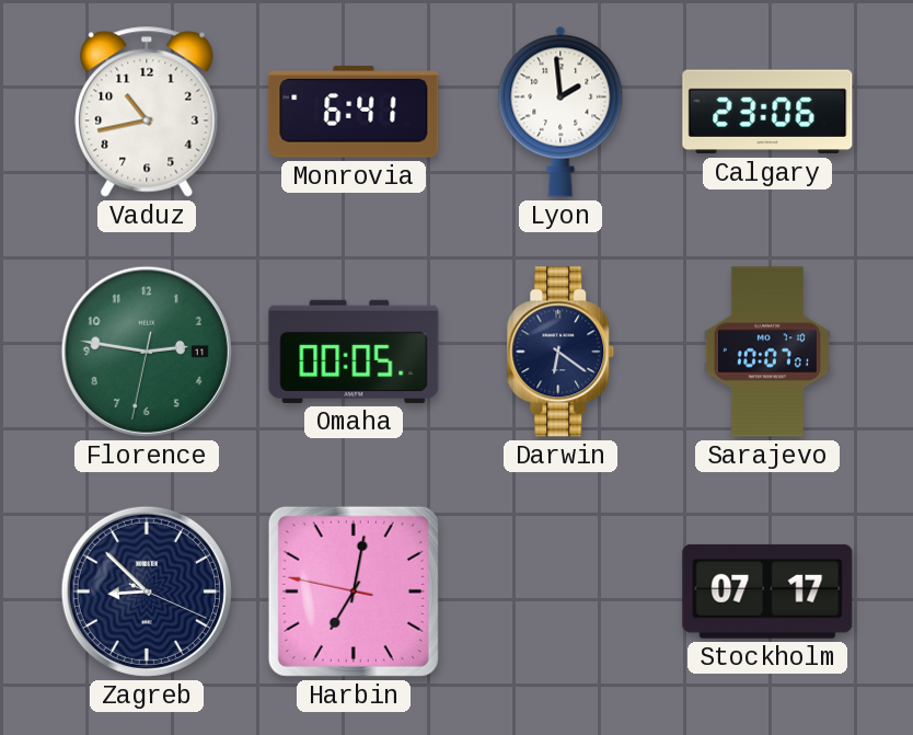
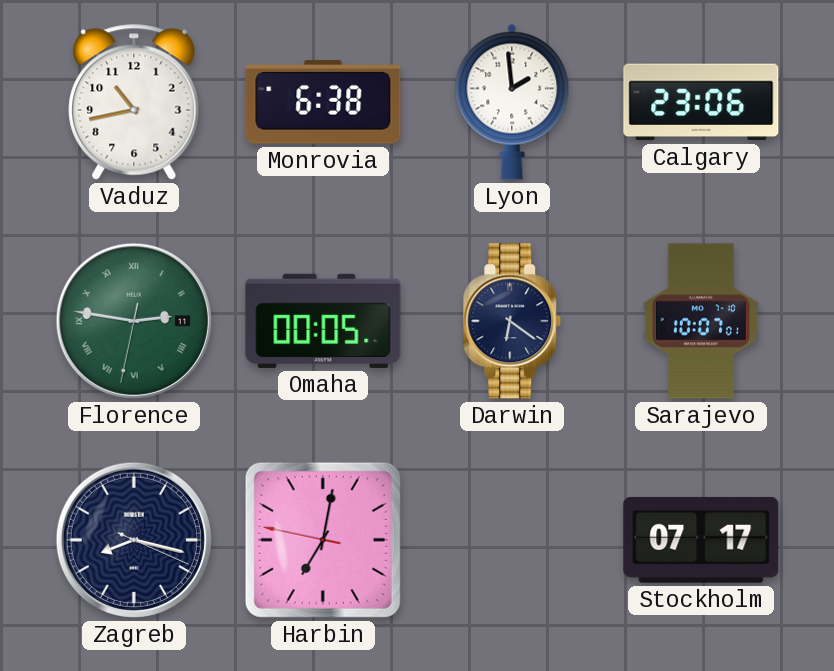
Monrovia: 6:41 -> 6:38
Florence numerals: Arabic -> Roman
Zagreb: 8:52 -> 8:17
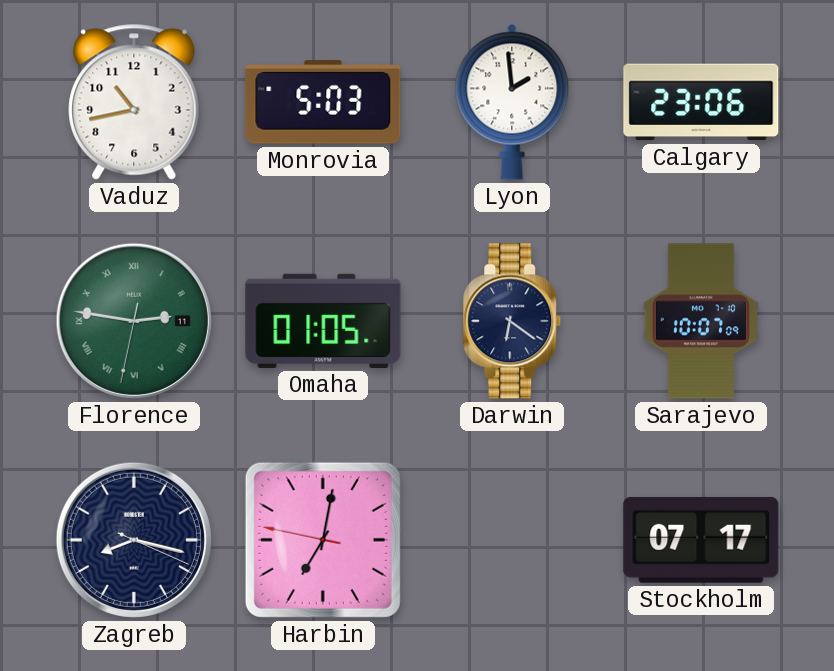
Monrovia: 6:38 -> 5:03
Omaha: 00:05 -> 01:05
Sarajevo: 10:07:01 -> 10:07:09
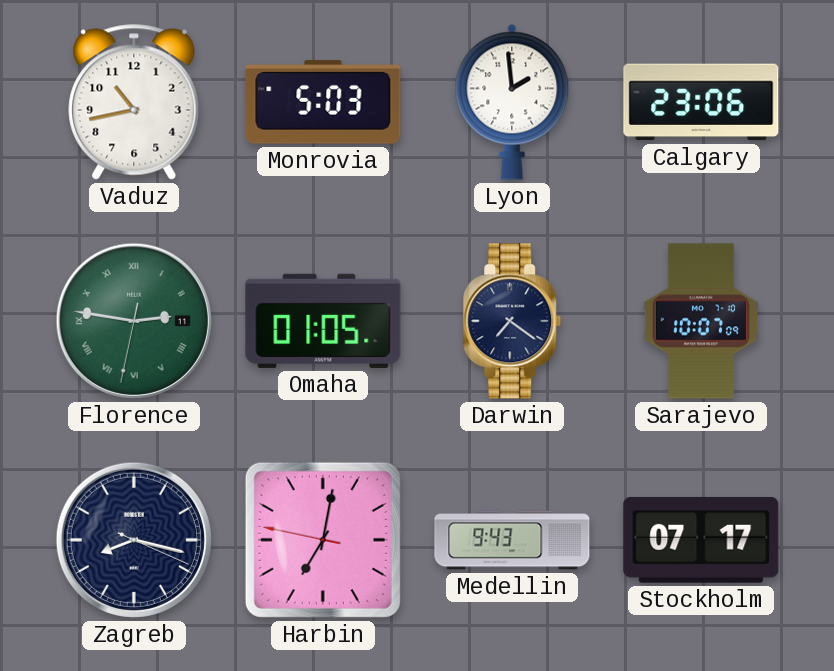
Darwin: 6:21 -> 7:21
Medellin: none -> 9:43
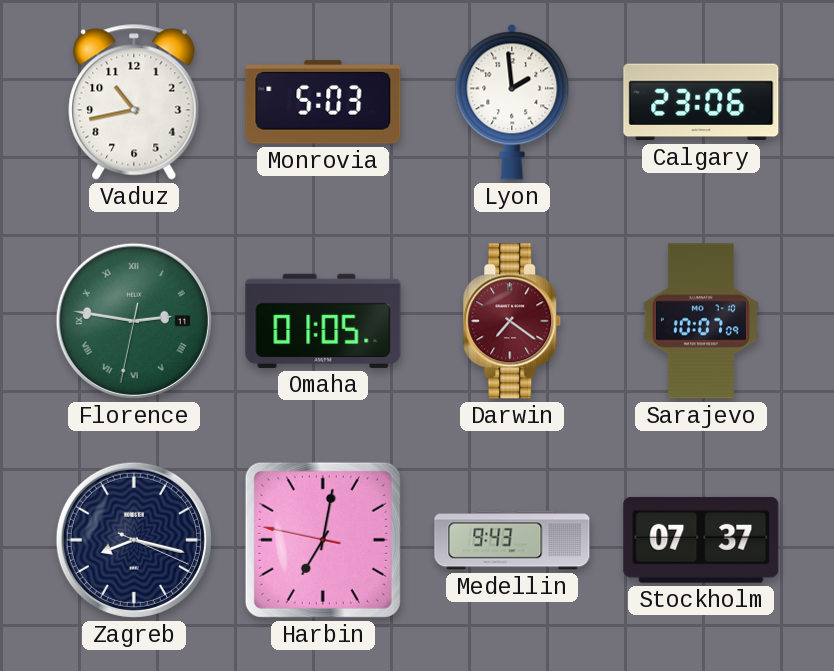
Darwin dial: navy -> burgundy
Stockholm: 07:17 -> 07:37
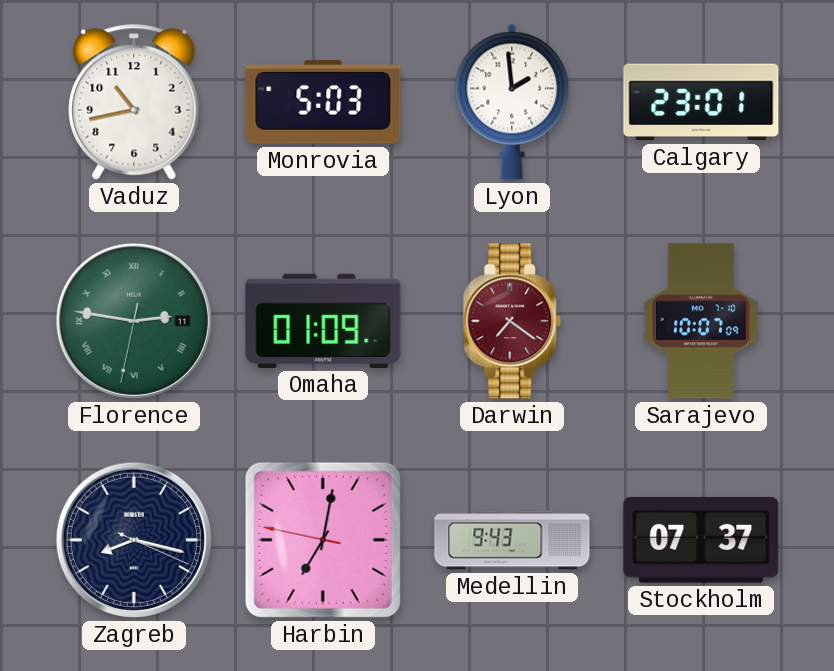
Calgary: 23:06 -> 23:01
Omaha: 01:05 -> 01:09
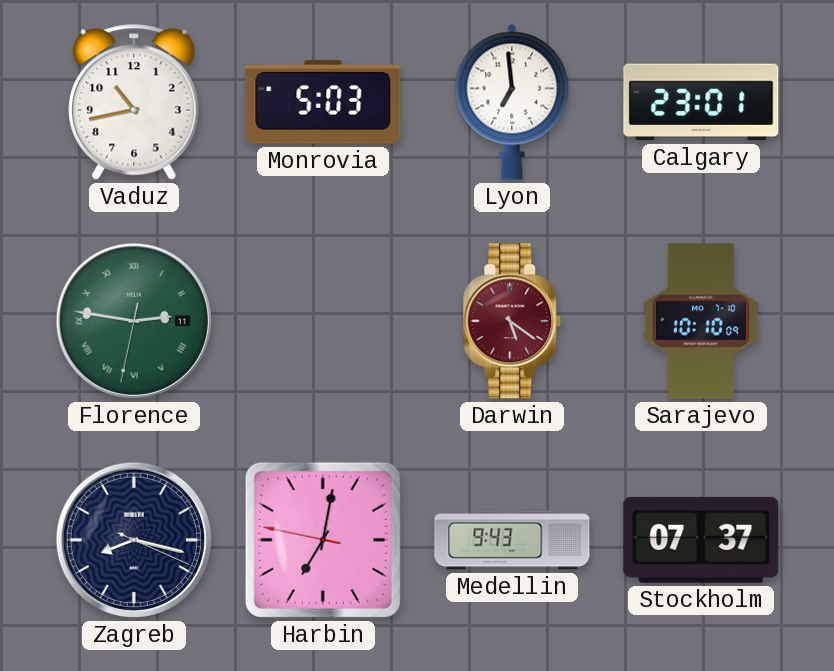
Lyon: 1:59 -> 6:59
Omaha: 01:09 -> none
Darwin: 7:21 -> 5:21
Sarajevo: 10:07 -> 10:10
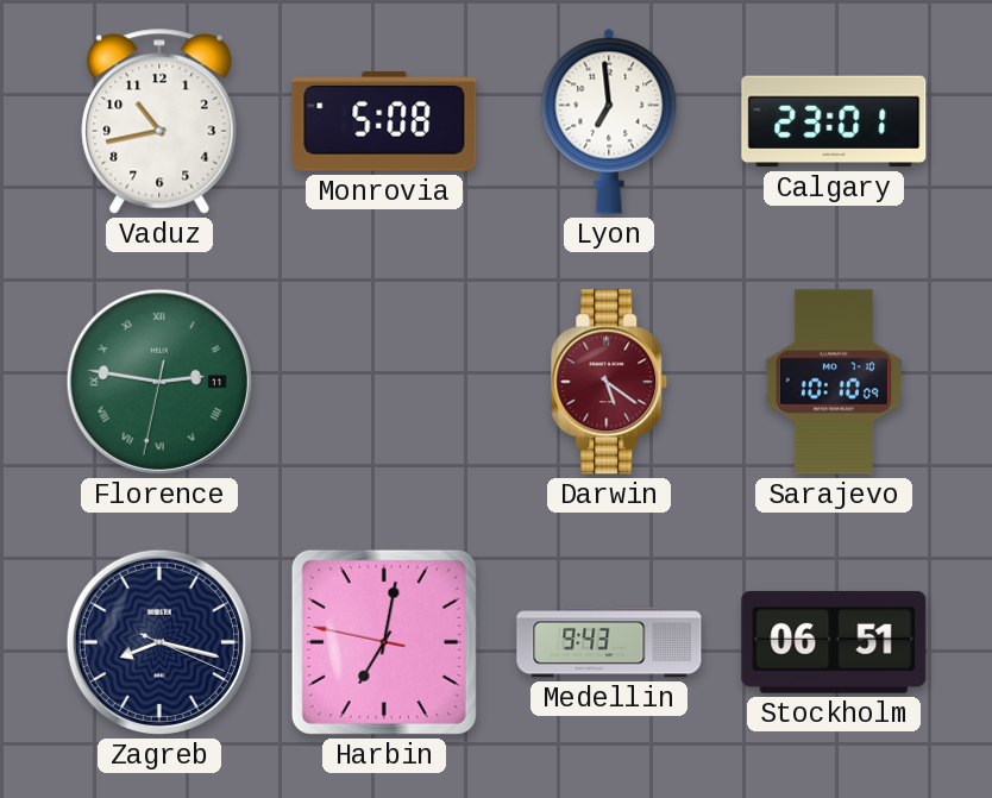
Monrovia: 5:03 -> 5:08
Stockholm: 07:37 -> 06:51
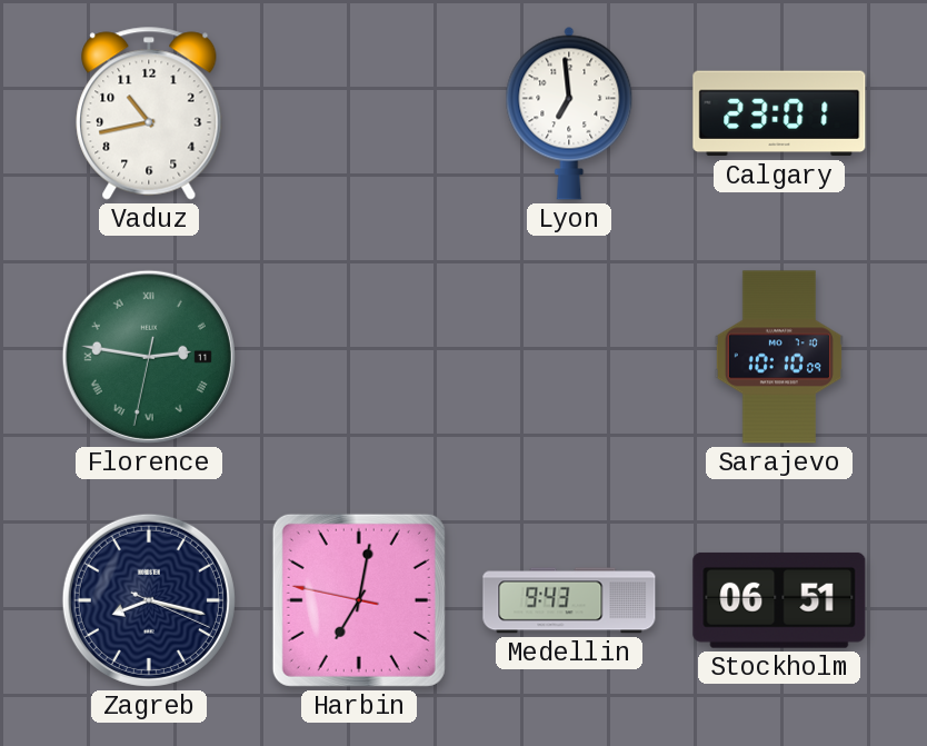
Monrovia: 5:08 -> none
Darwin: 5:21 -> none
